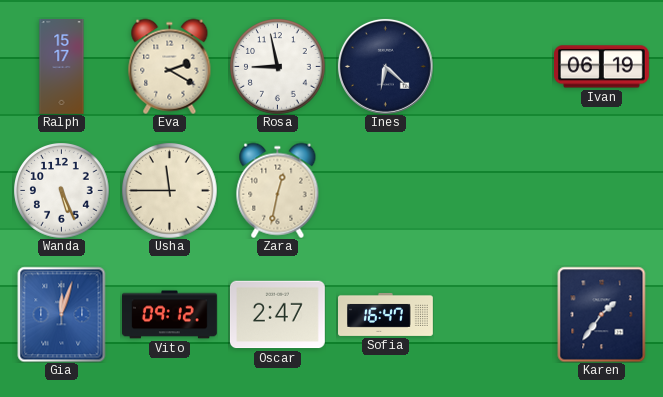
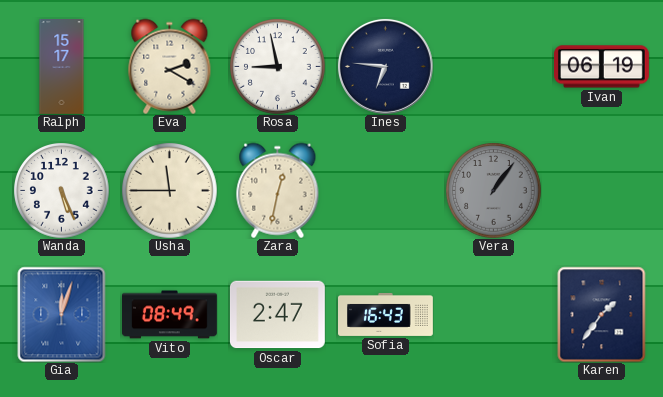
Ines: 6:22 -> 6:46
Vera: none -> 1:06
Vito: 09:12 -> 08:49
Sofia: 16:47 -> 16:43
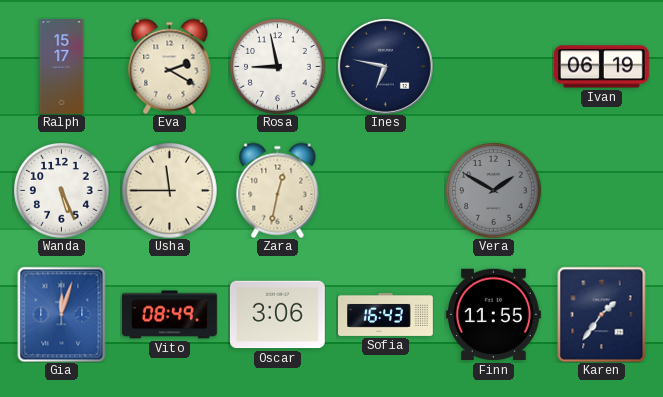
Ines: 6:46 -> 6:47
Vera: 1:06 -> 1:50
Oscar: 2:47 -> 3:06
Finn: none -> 11:55
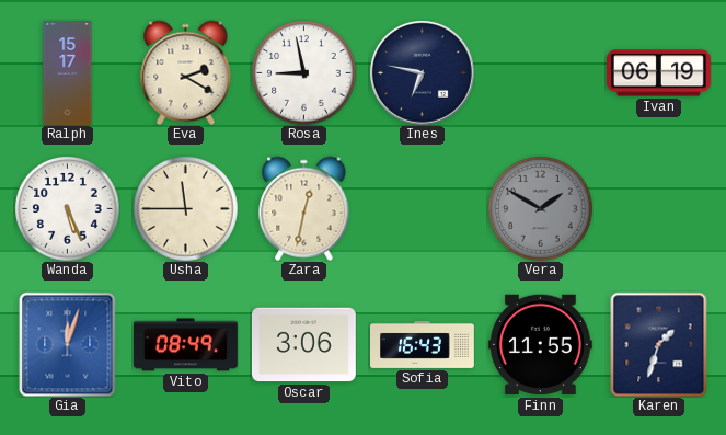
Karen: 1:36 -> 1:33
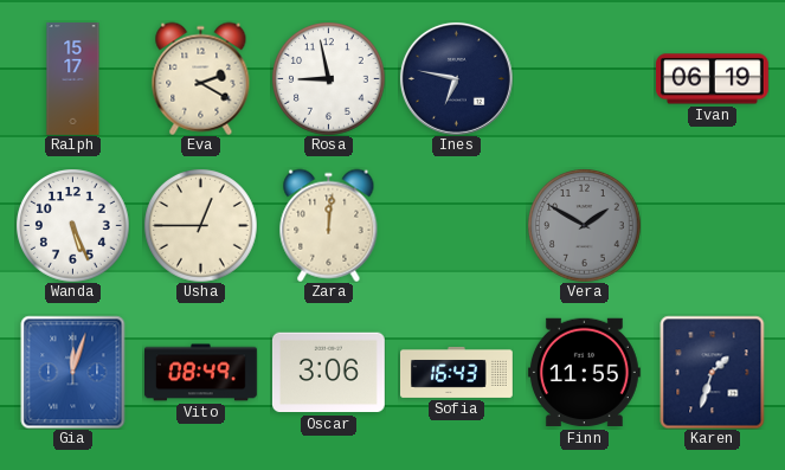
Usha: 11:45 -> 12:45
Zara: 12:32 -> 12:01
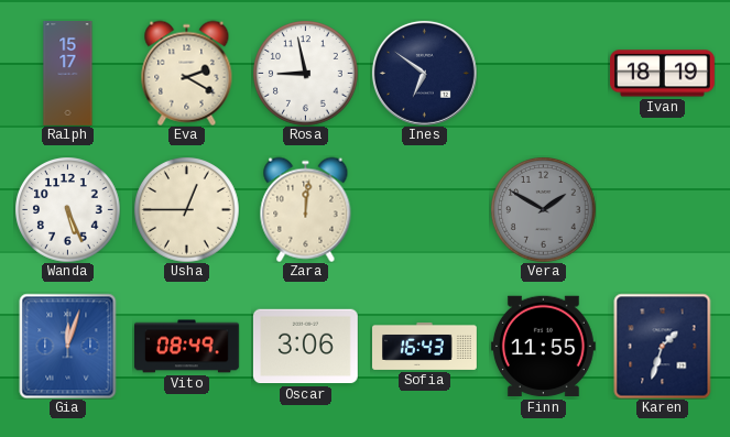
Ines: 6:47 -> 6:51
Ivan: 06:19 -> 18:19
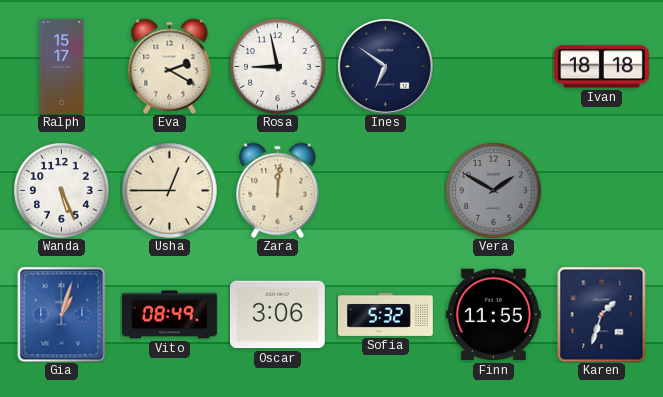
Ivan: 18:19 -> 18:18
Gia: 12:03 -> 1:03
Sofia: 16:43 -> 5:32
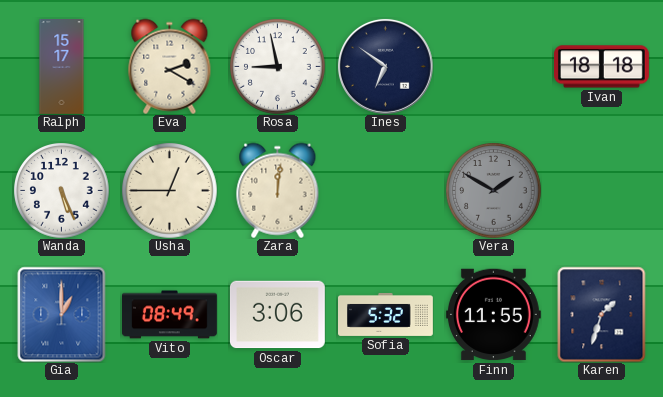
Gia: 1:03 -> 1:00
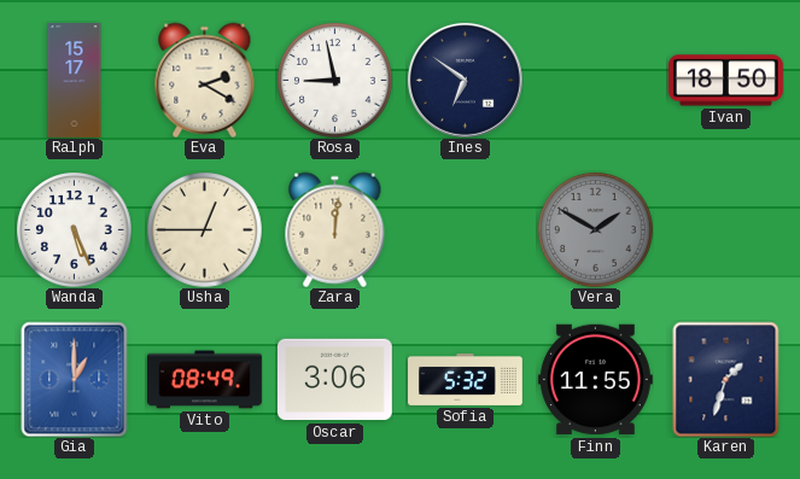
Ivan: 18:18 -> 18:50
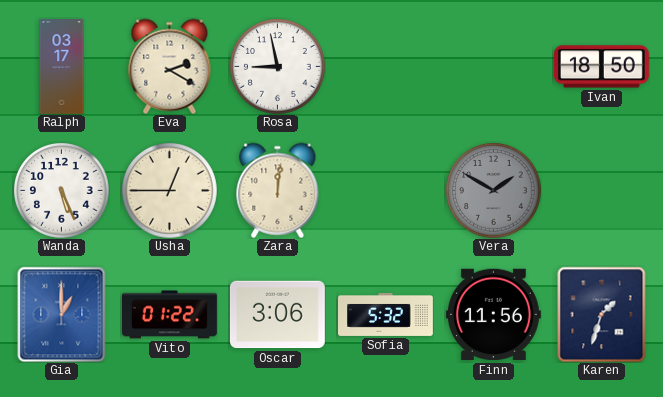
Ralph: 15:17 -> 03:17
Ines: 6:51 -> none
Vito: 08:49 -> 01:22
Finn: 11:55 -> 11:56
